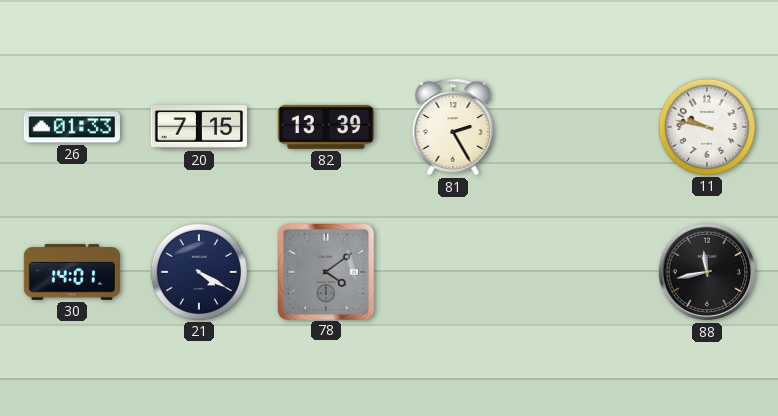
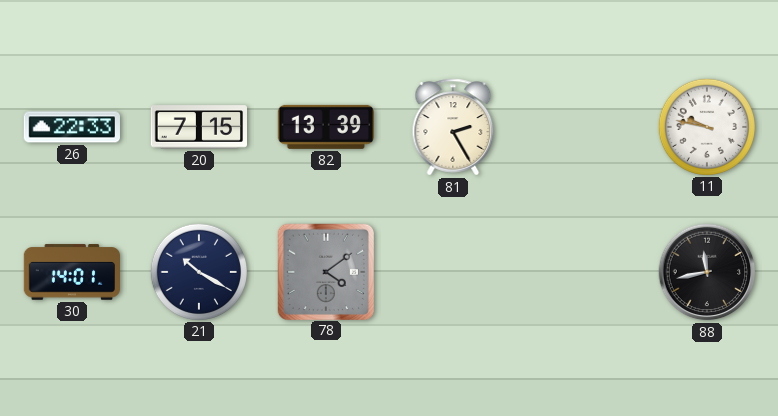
26: 01:33 -> 22:33
21: 4:20 -> 10:20
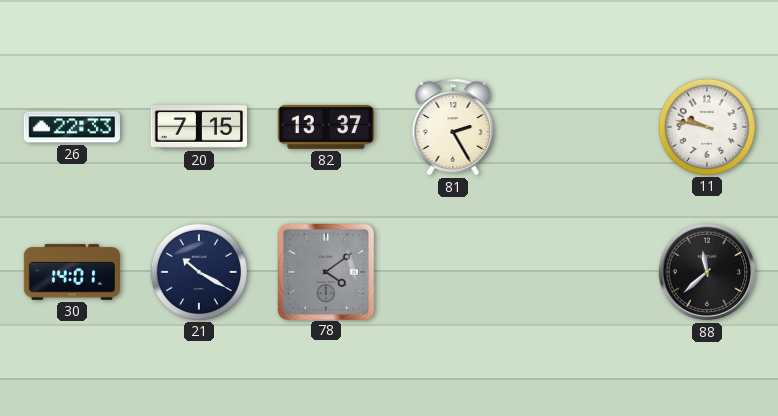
82: 13:39 -> 13:37
88: 11:43 -> 11:38
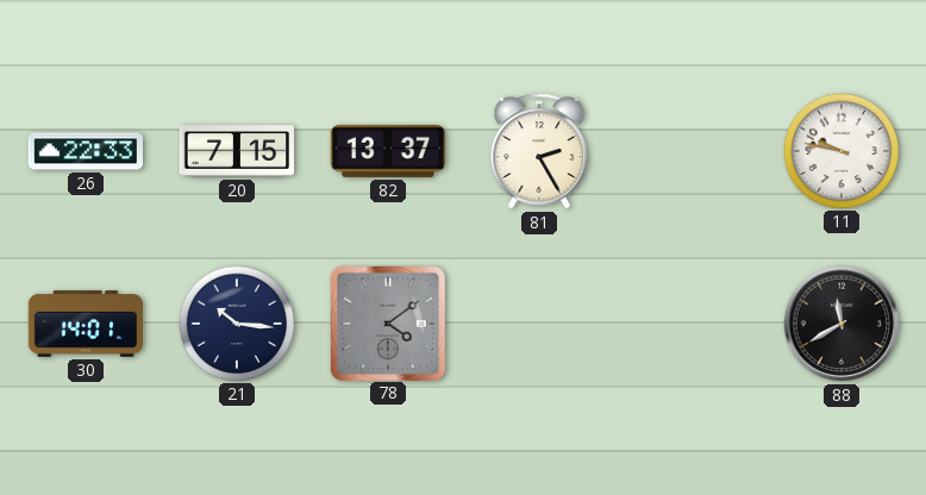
21: 10:20 -> 10:16
88: 11:38 -> 11:40
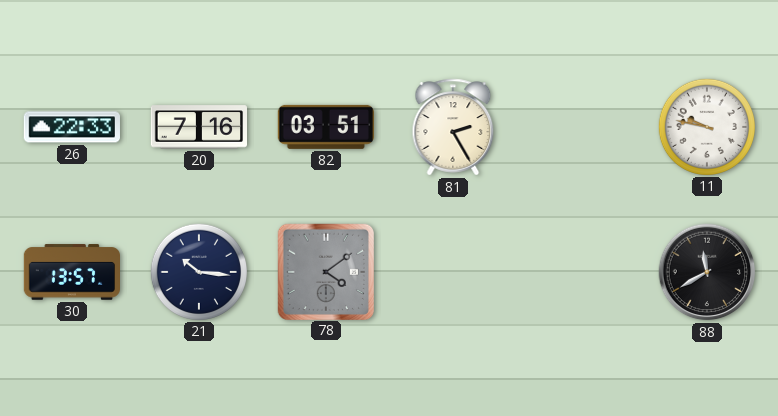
20: 7:15 -> 7:16
82: 13:37 -> 03:51
30: 14:01 -> 13:57
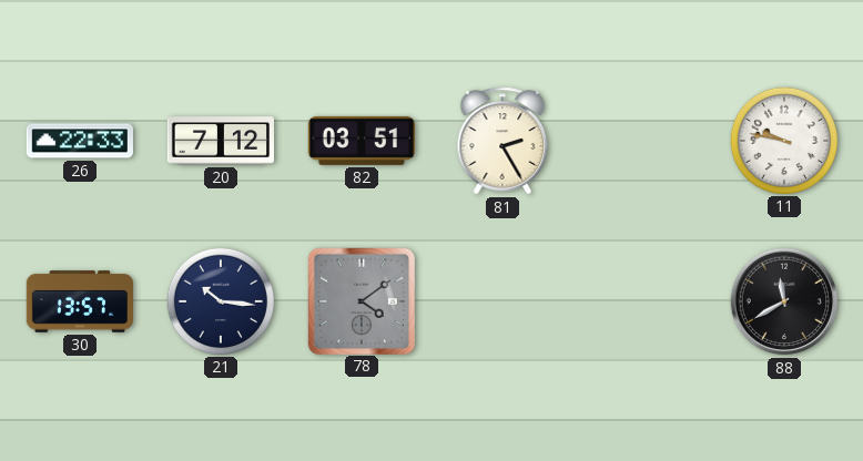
20: 7:16 -> 7:12
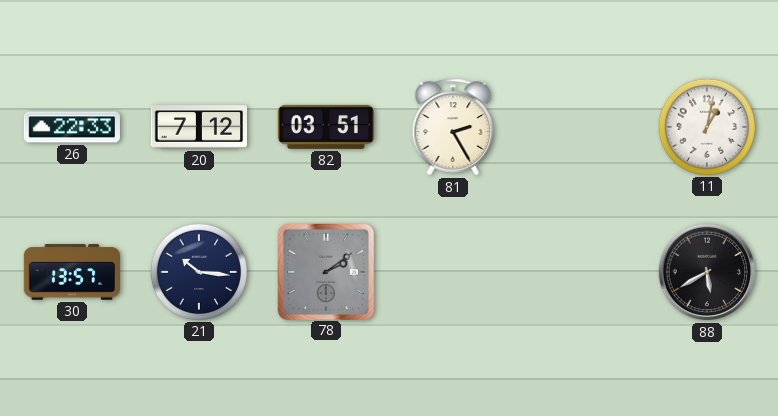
11: 9:47 -> 1:02
78: 4:09 -> 2:09
88: 11:40 -> 5:40
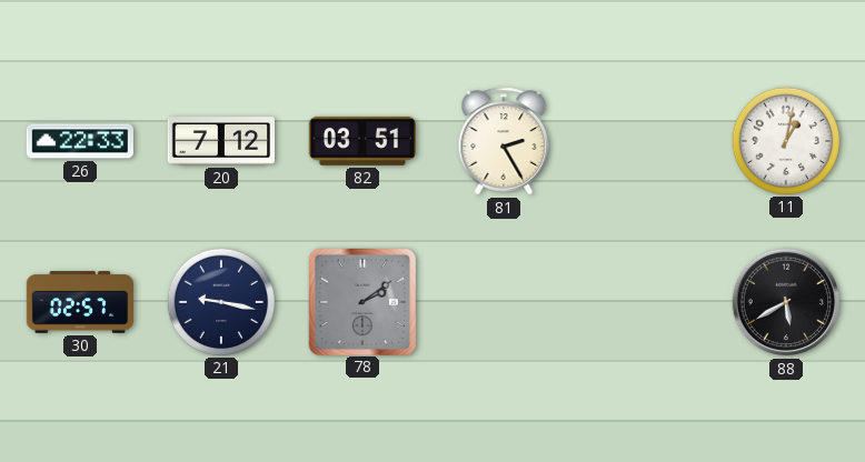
30: 13:57 -> 02:57
21: 10:16 -> 9:17
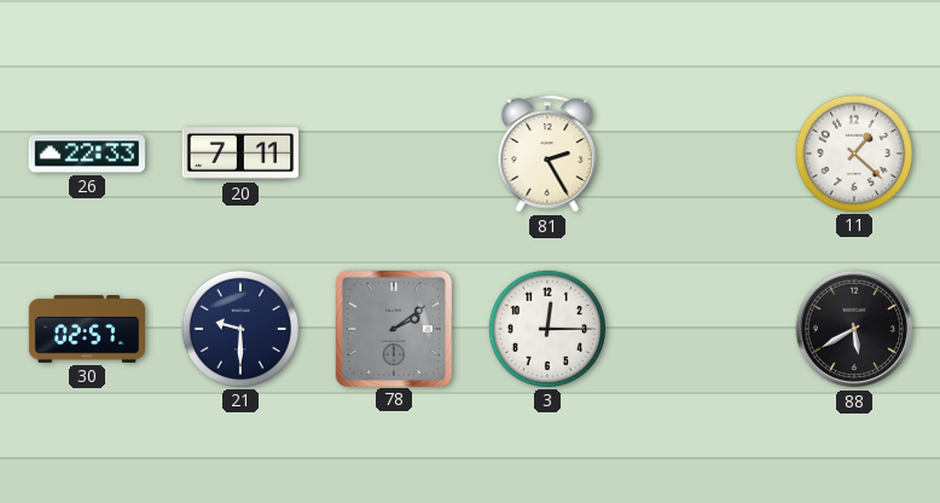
20: 7:12 -> 7:11
82: 03:51 -> none
11: 1:02 -> 1:22
21: 9:17 -> 9:30
3: none -> 12:15
